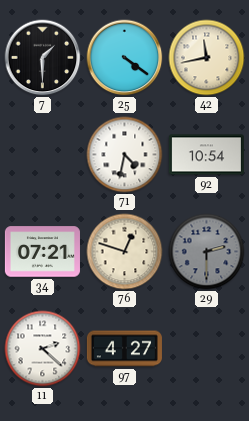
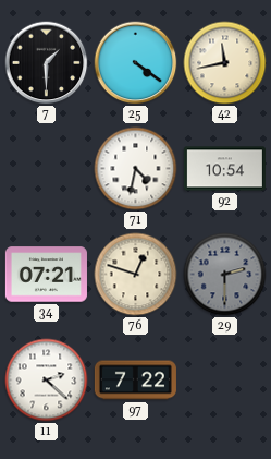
97: 4:27 -> 7:22
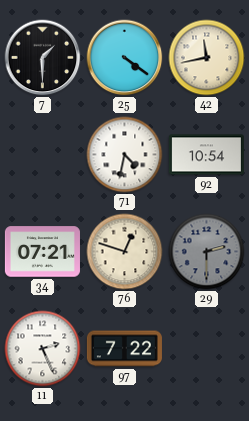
11: 2:22 -> 2:26
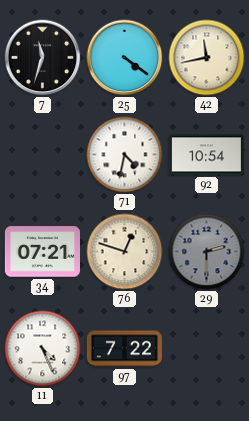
7: 1:30 -> 11:33
11: 2:26 -> 4:26
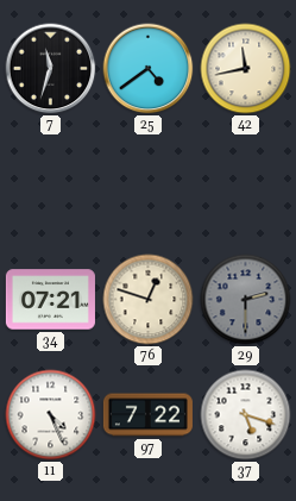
25: 4:21 -> 4:39
71: 4:32 -> none
92: 10:54 -> none
37: none -> 5:18
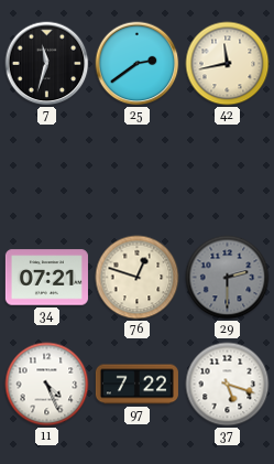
25: 4:39 -> 2:39
